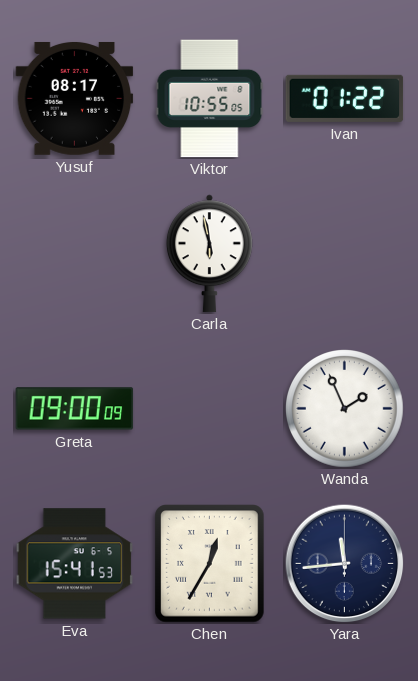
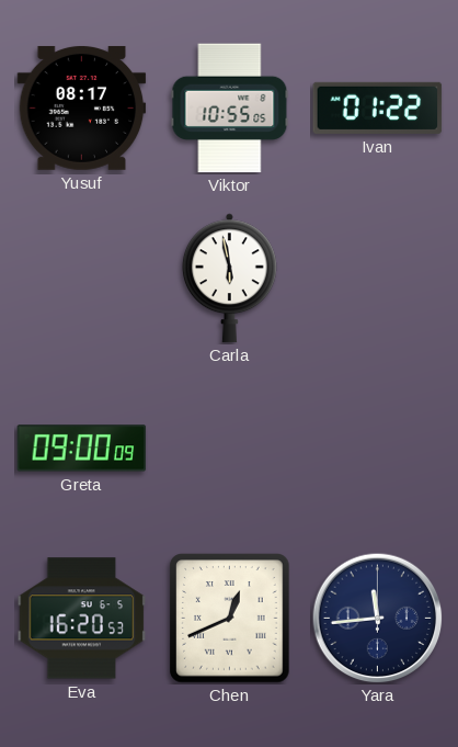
Wanda: 1:56 -> none
Eva: 15:41 -> 16:20
Chen: 12:35 -> 12:41
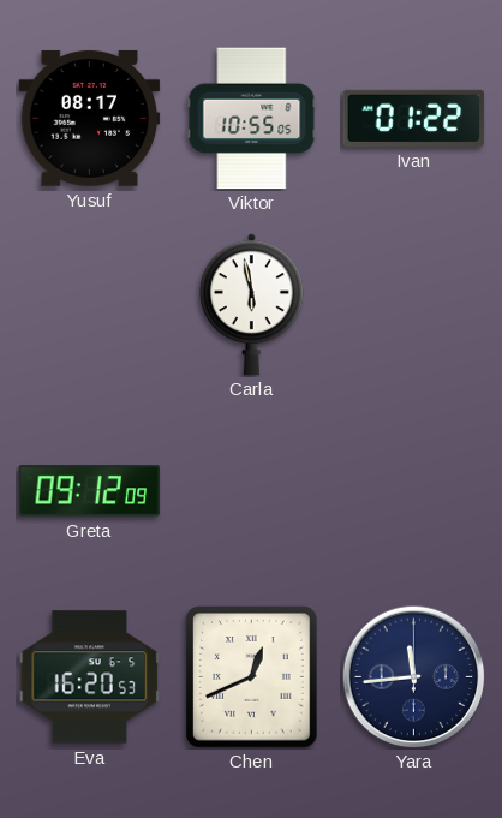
Greta: 09:00 -> 09:12
